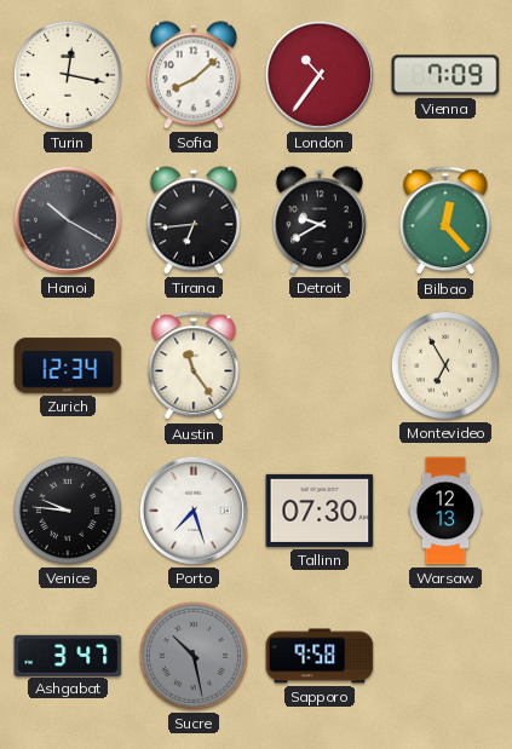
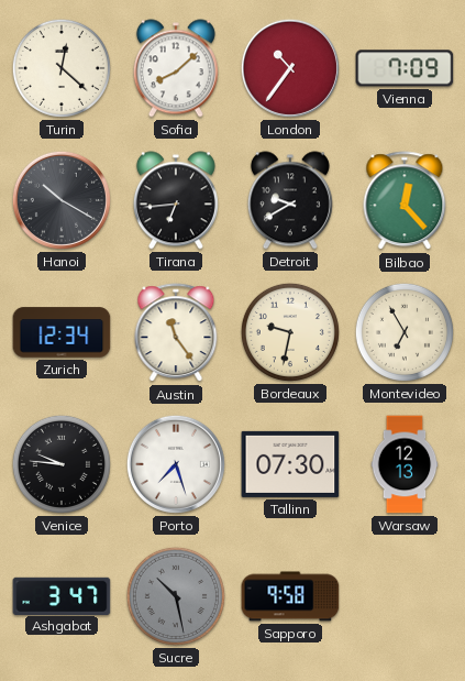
Turin: 12:17 -> 12:22
Bordeaux: none -> 9:32
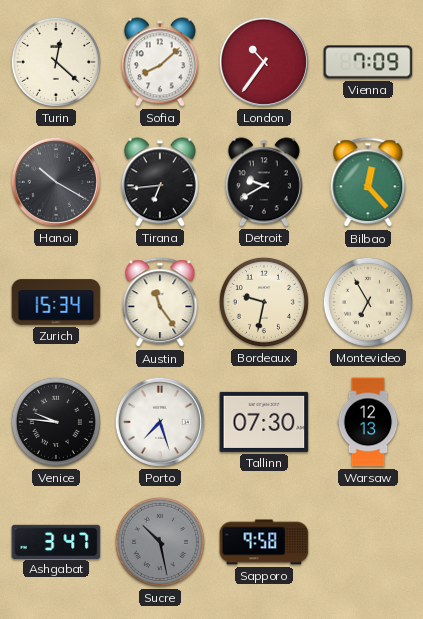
Zurich: 12:34 -> 15:34
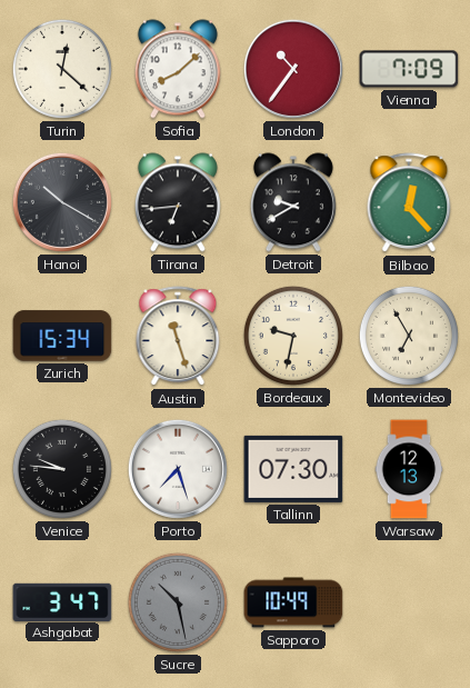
Austin: 11:24 -> 11:27
Sapporo: 9:58 -> 10:49
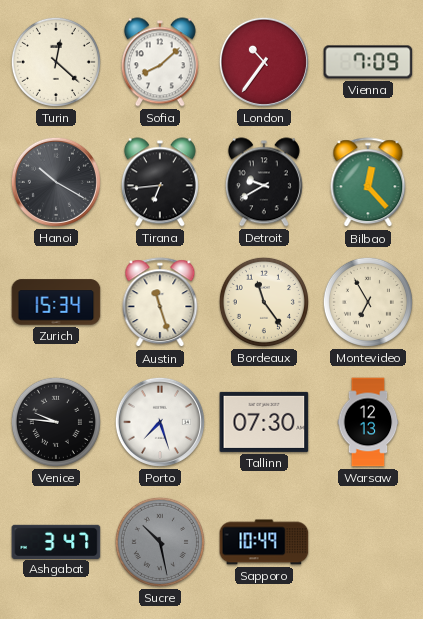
Bordeaux: 9:32 -> 11:24
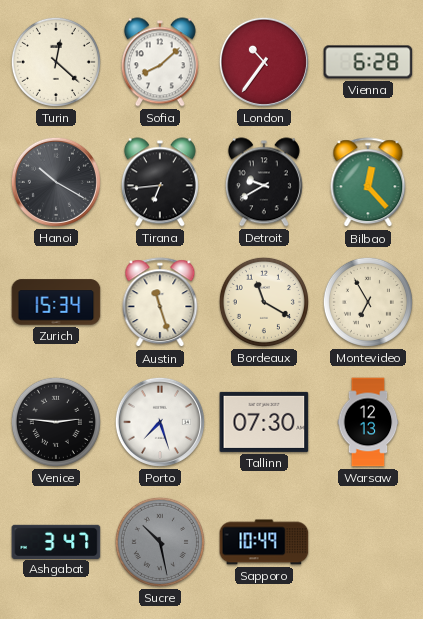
Vienna: 7:09 -> 6:28
Bordeaux: 11:24 -> 11:20
Venice: 9:46 -> 2:46
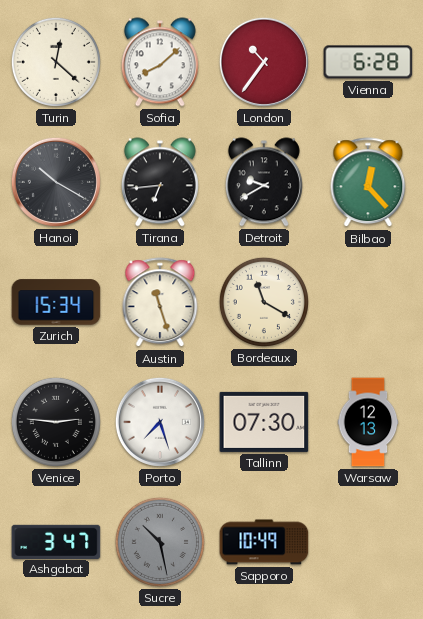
Montevideo: 6:55 -> none
